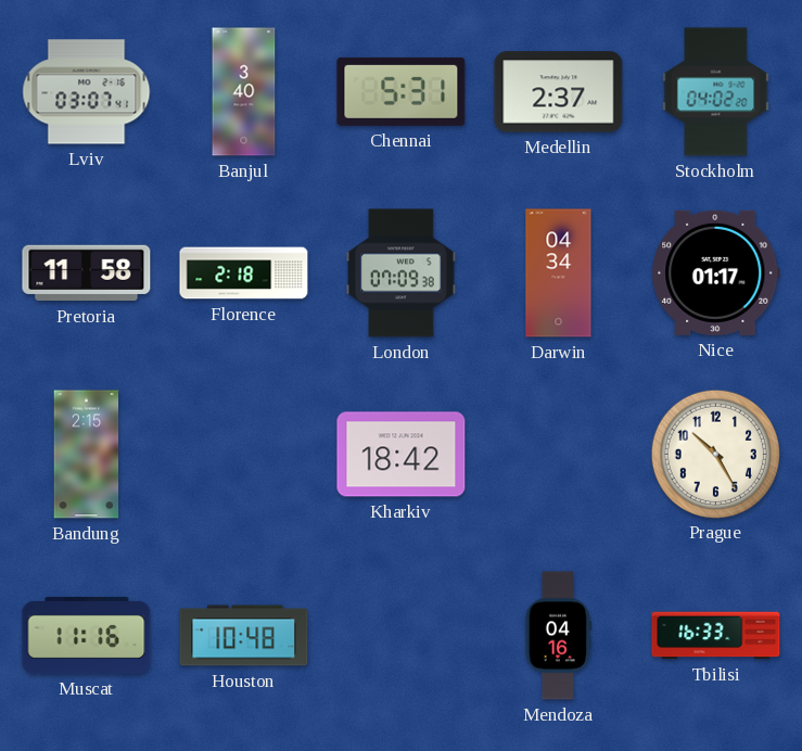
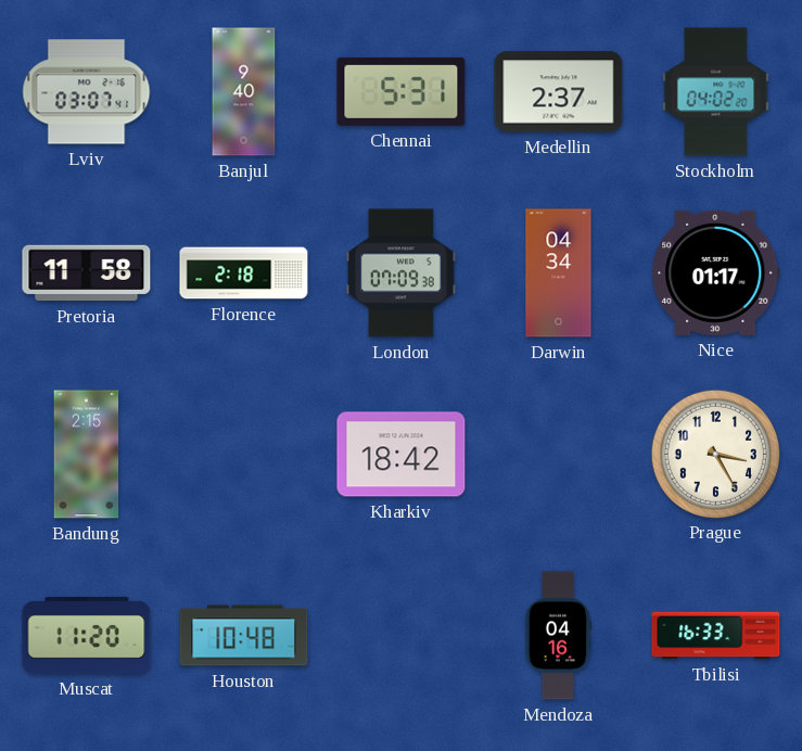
Banjul: 3:40 -> 9:40
Prague: 10:25 -> 3:25
Muscat: 11:16 -> 11:20
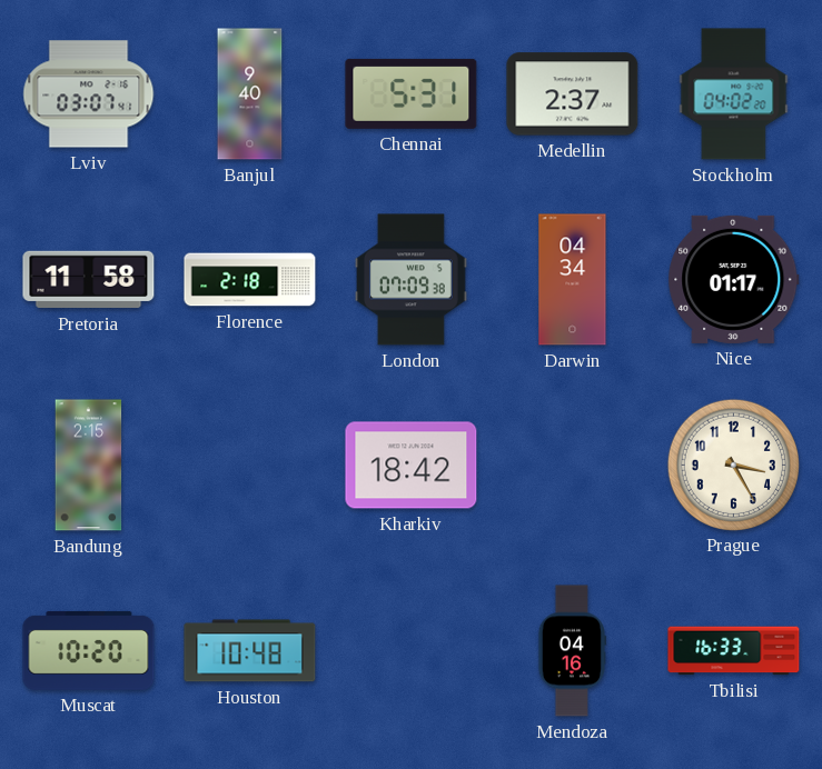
Muscat: 11:20 -> 10:20
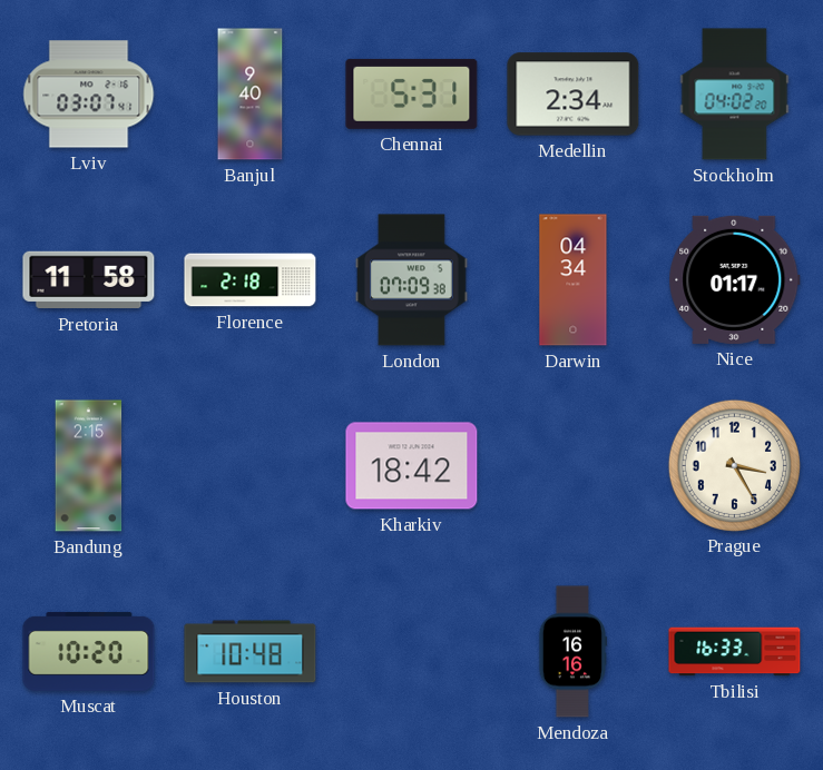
Medellin: 2:37 -> 2:34
Mendoza: 04:16 -> 16:16
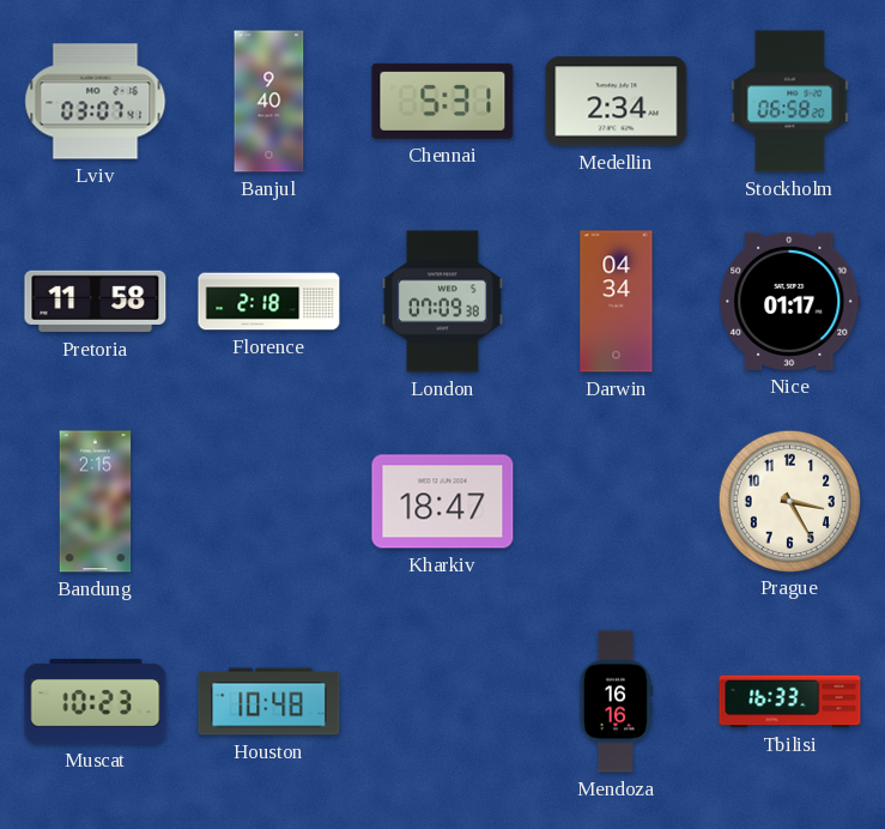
Stockholm: 04:02 -> 06:58
Kharkiv: 18:42 -> 18:47
Muscat: 10:20 -> 10:23
